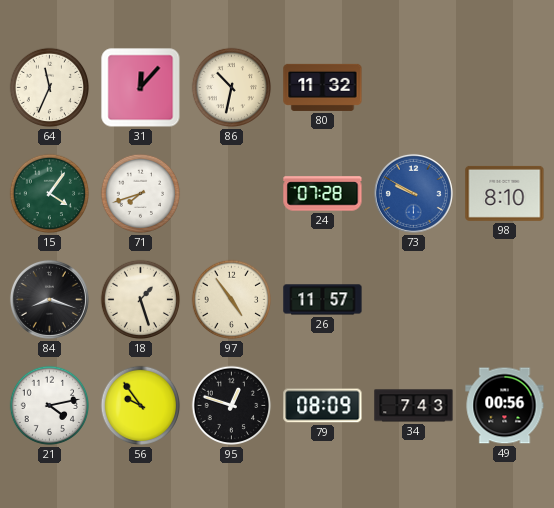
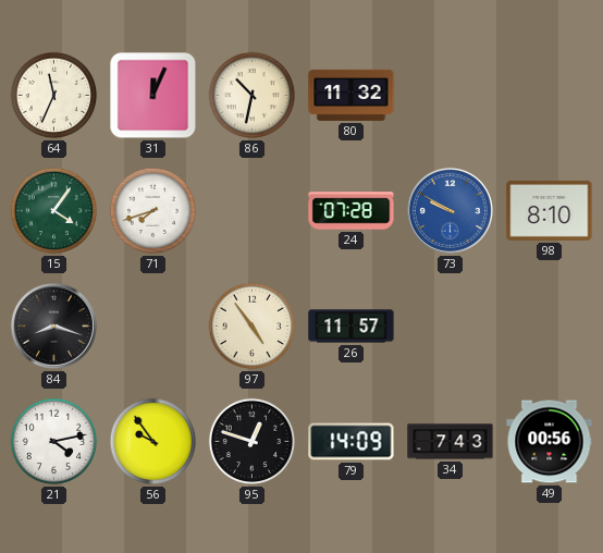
31: 12:07 -> 12:04
18: 1:27 -> none
79: 08:09 -> 14:09
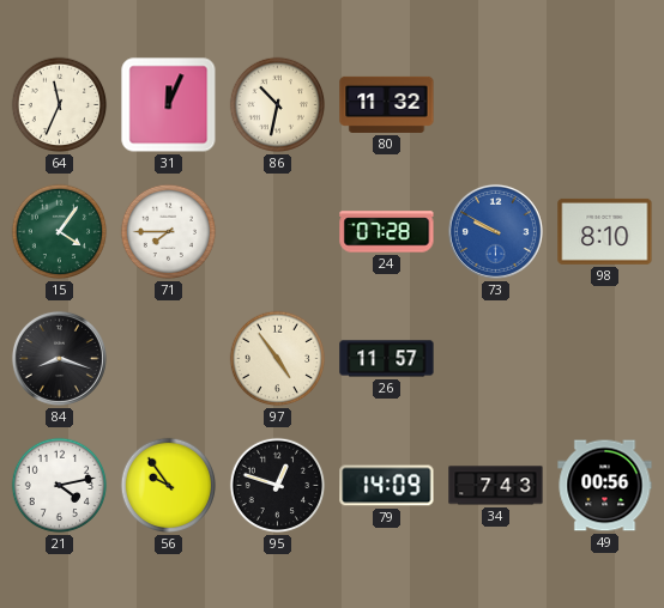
71: 7:42 -> 7:45
